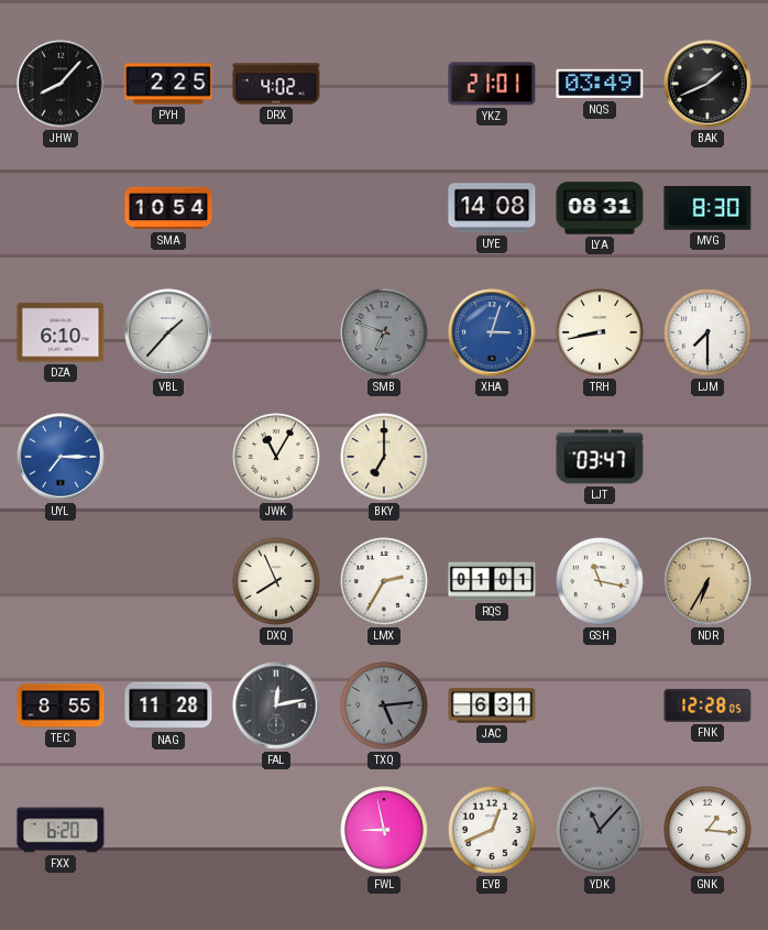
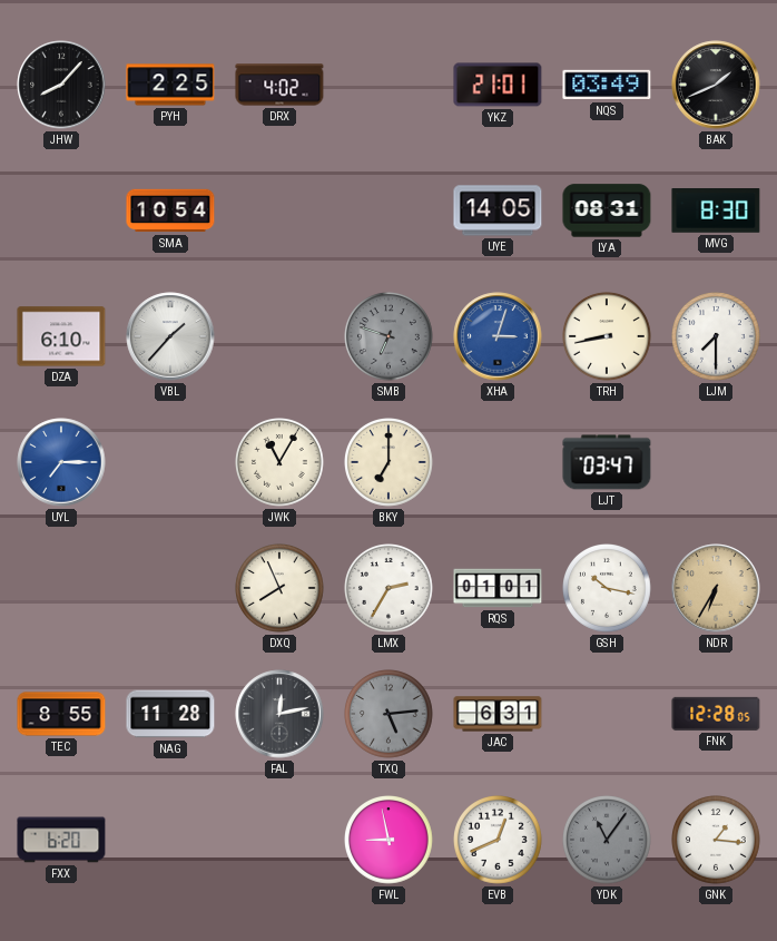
UYE: 14:08 -> 14:05
GSH: 11:17 -> 10:17
YDK: 11:07 -> 11:06
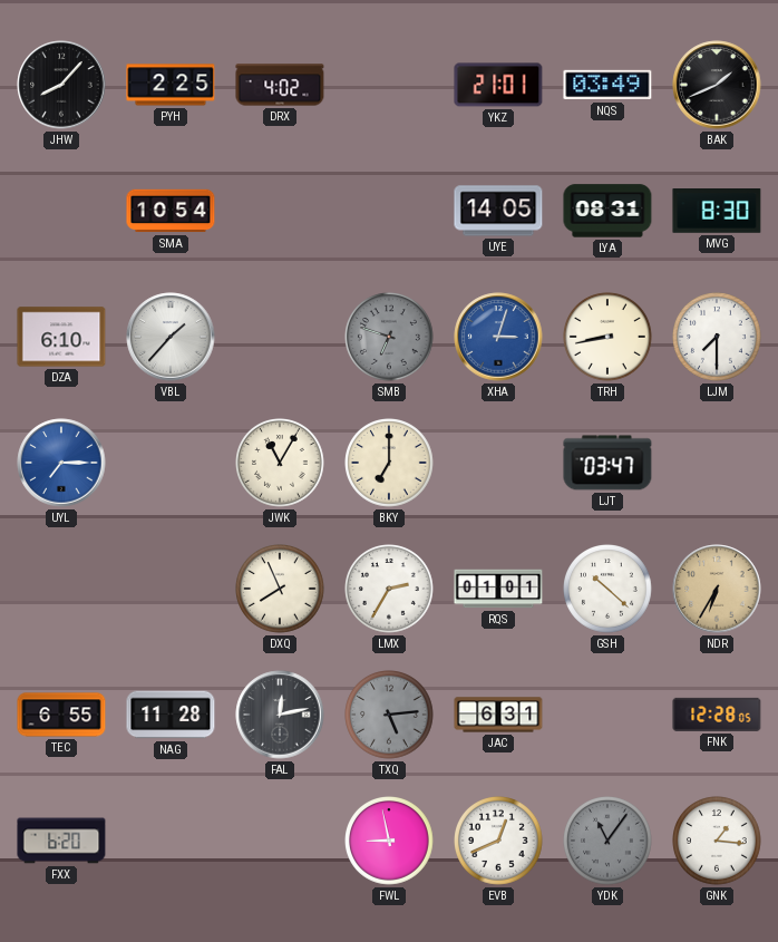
GSH: 10:17 -> 10:22
TEC: 8:55 -> 6:55
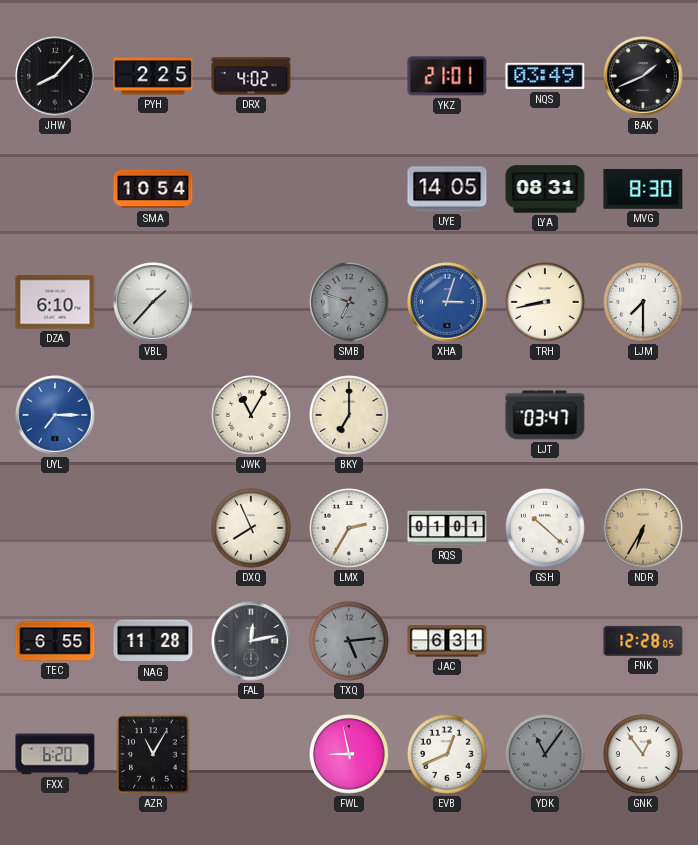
AZR: none -> 11:05
GNK: 1:16 -> 12:54
